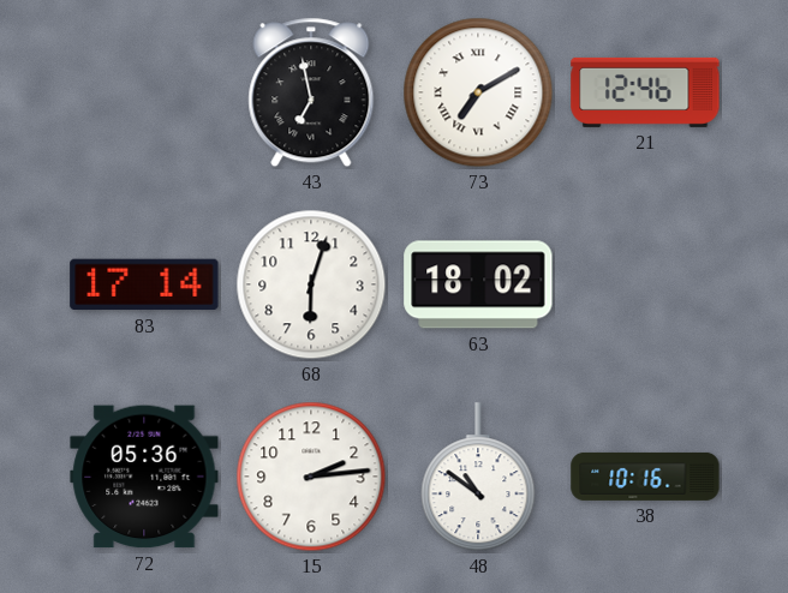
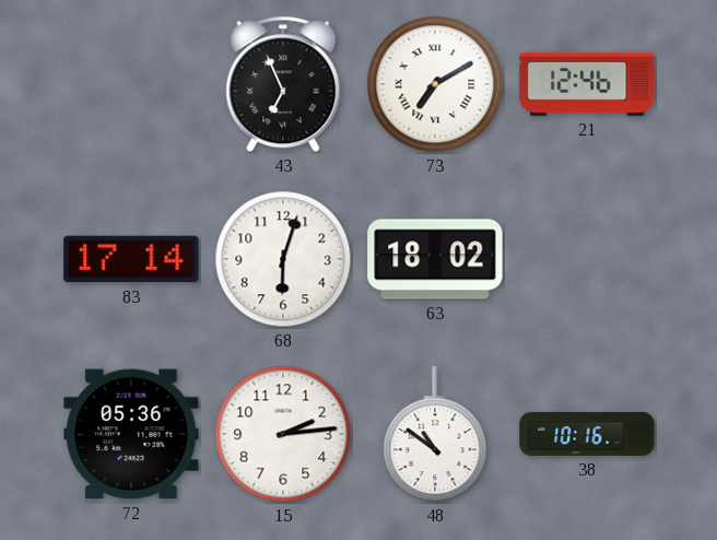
43: 6:58 -> 6:56
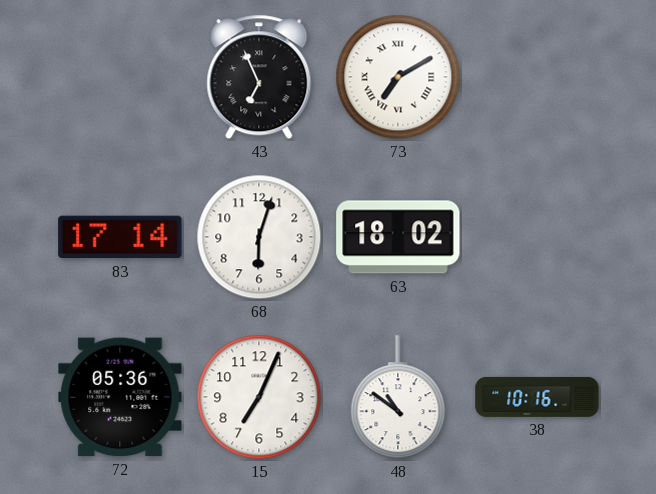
21: 12:46 -> none
15: 2:14 -> 7:04
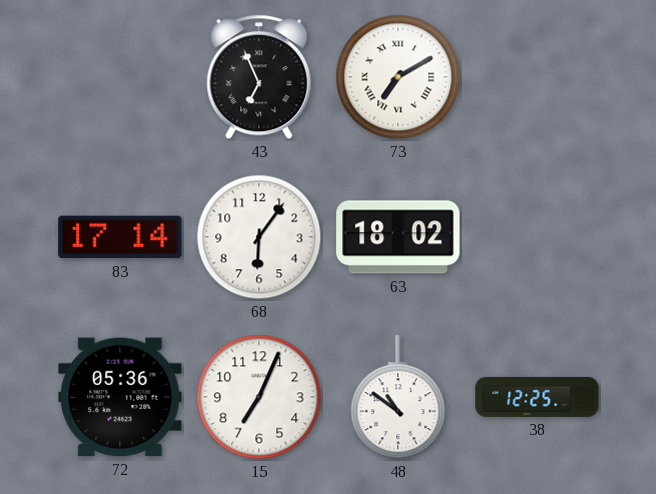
68: 6:03 -> 6:06
38: 10:16 -> 12:25
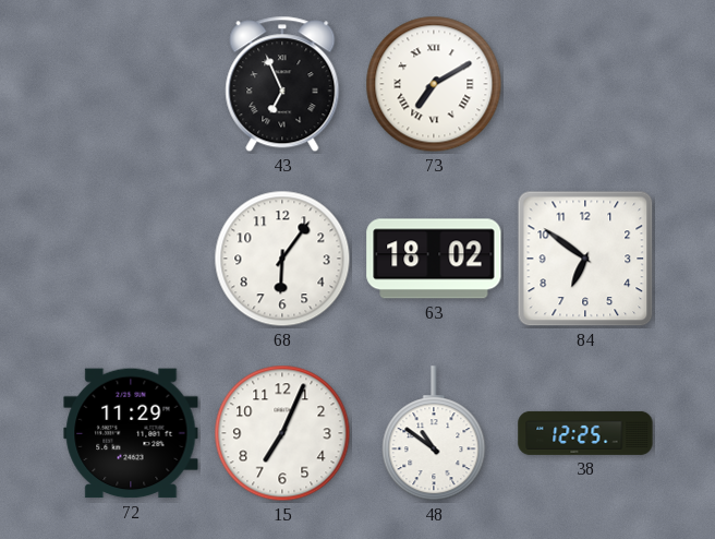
83: 17:14 -> none
84: none -> 6:51
72: 05:36 -> 11:29
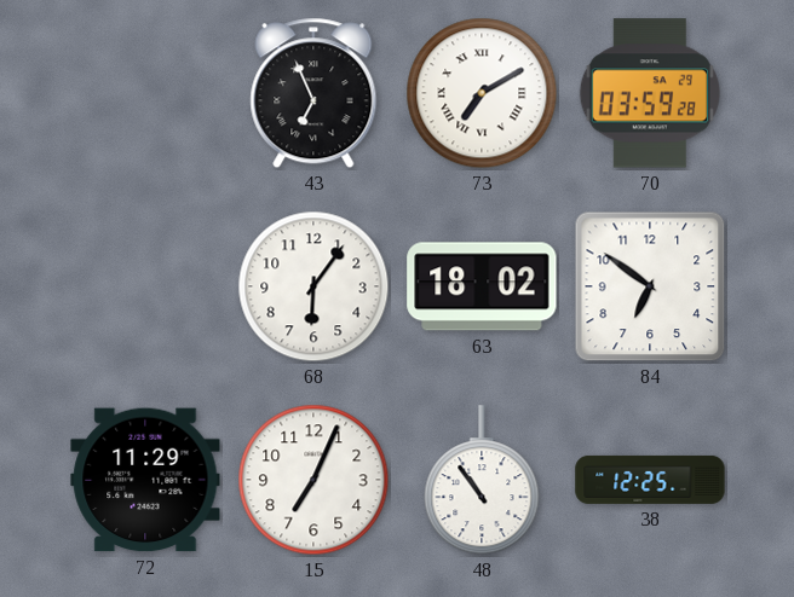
70: none -> 03:59
48: 10:51 -> 10:54
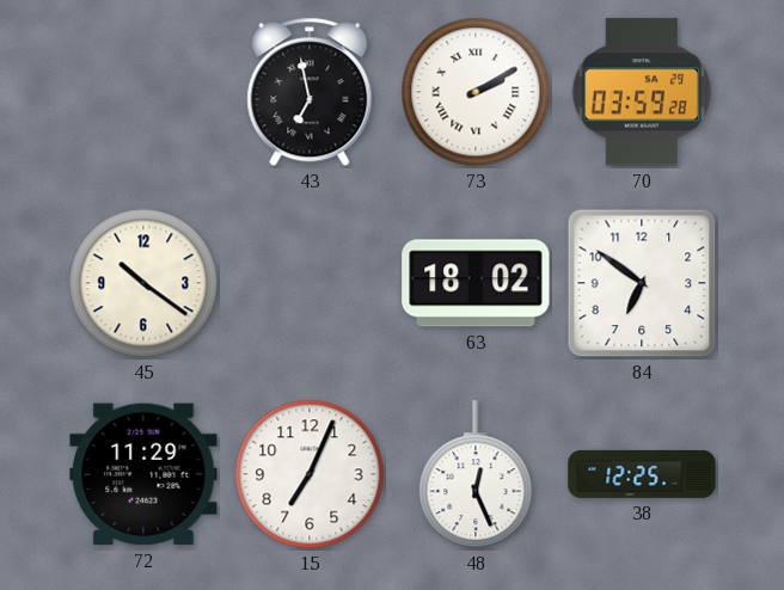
43: 6:56 -> 6:58
73: 7:10 -> 2:10
45: none -> 10:21
68: 6:06 -> none
48: 10:54 -> 12:26
